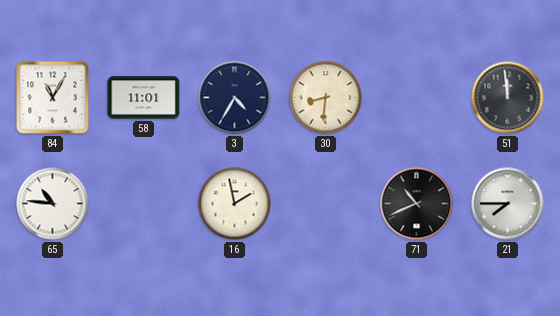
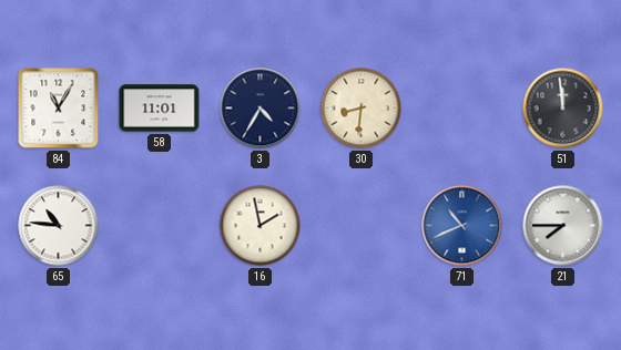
71 dial: black -> blue
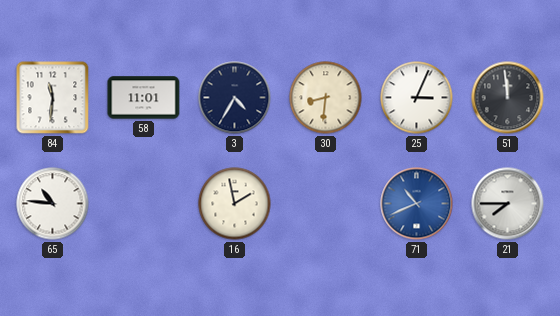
84: 11:05 -> 11:31
25: none -> 3:04
